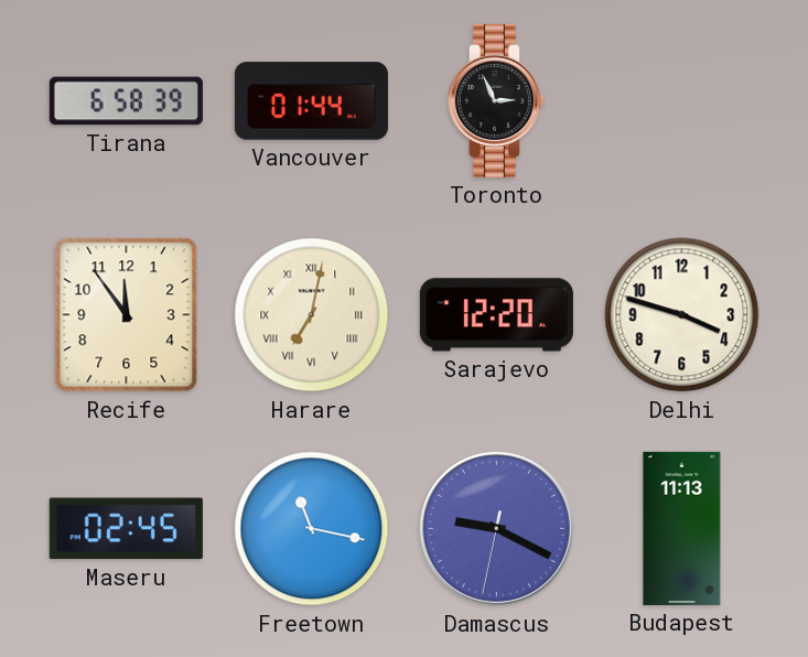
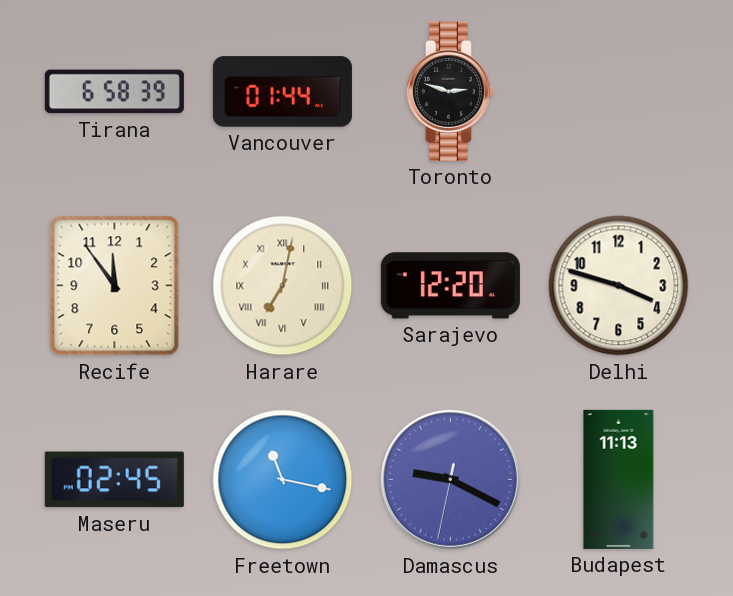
Toronto: 2:56 -> 2:48
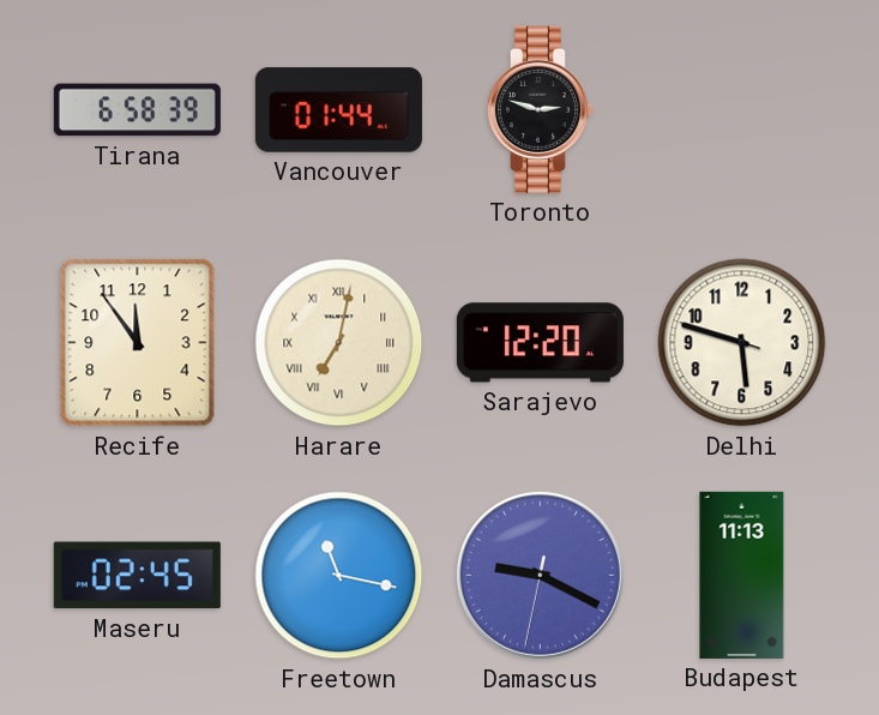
Delhi: 3:47 -> 5:47
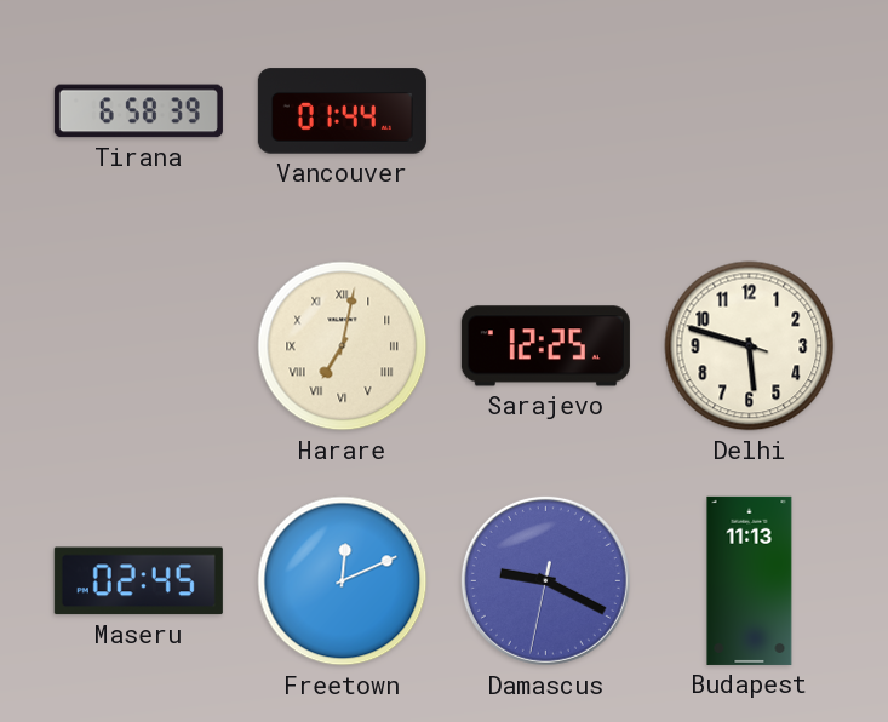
Toronto: 2:48 -> none
Recife: 11:54 -> none
Sarajevo: 12:20 -> 12:25
Freetown: 11:17 -> 12:11
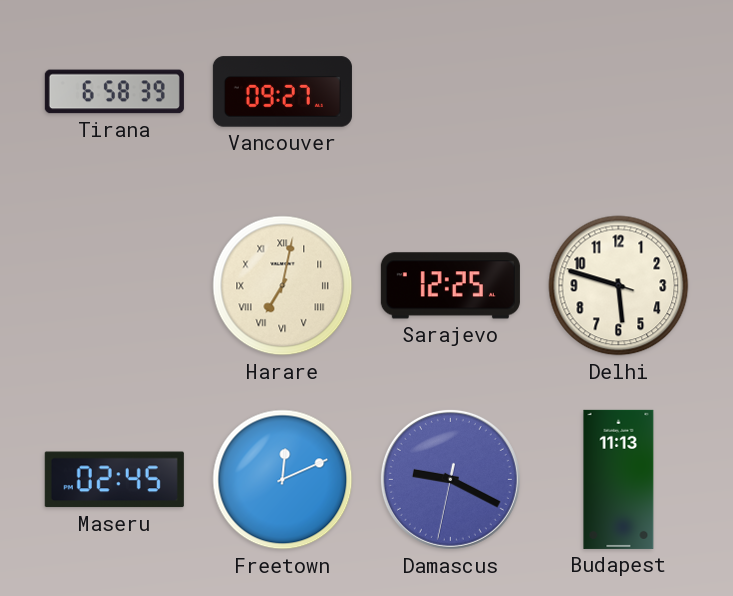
Vancouver: 01:44 -> 09:27
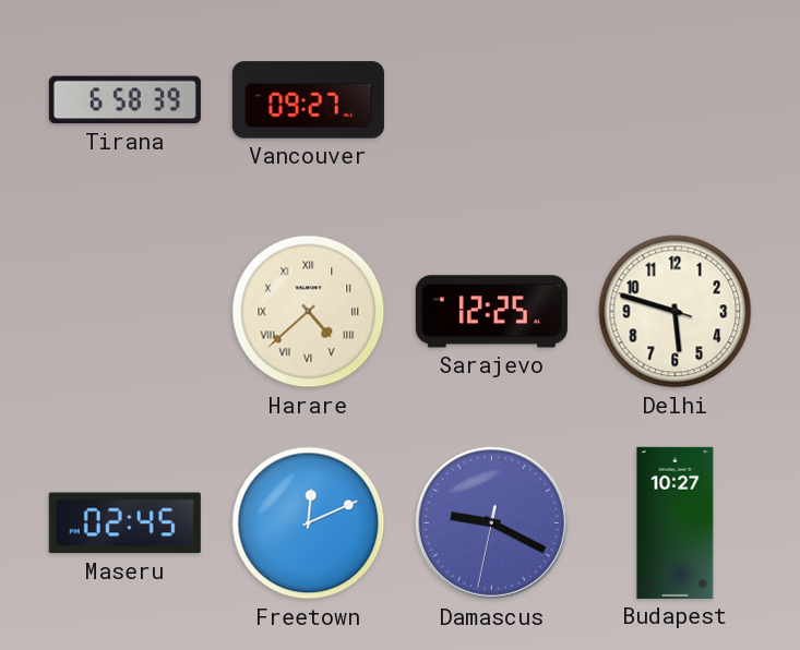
Harare: 7:02 -> 4:38
Budapest: 11:13 -> 10:27
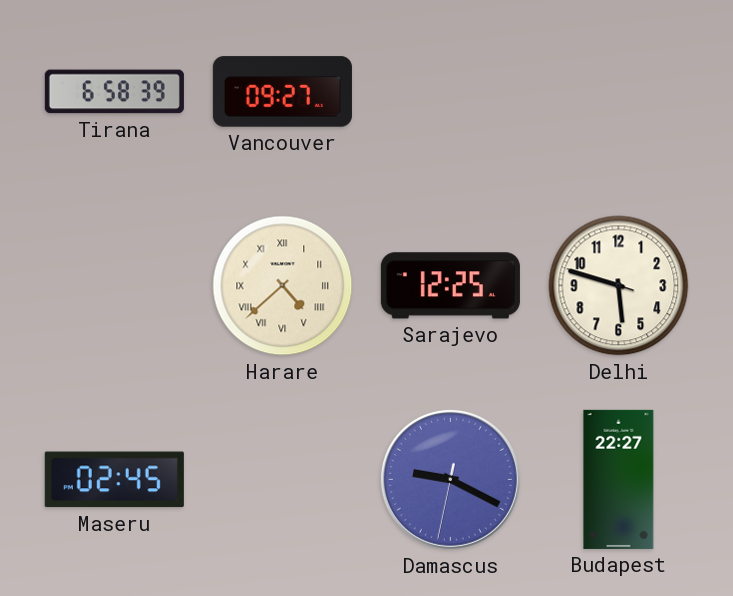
Freetown: 12:11 -> none
Budapest: 10:27 -> 22:27
